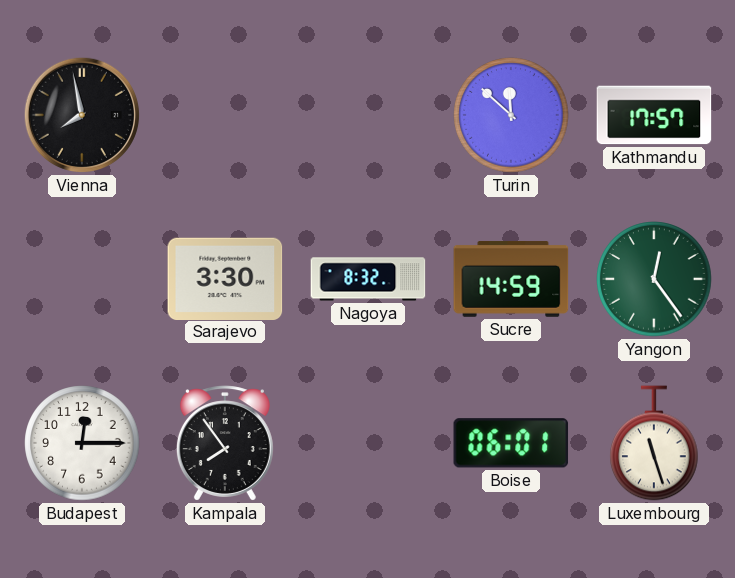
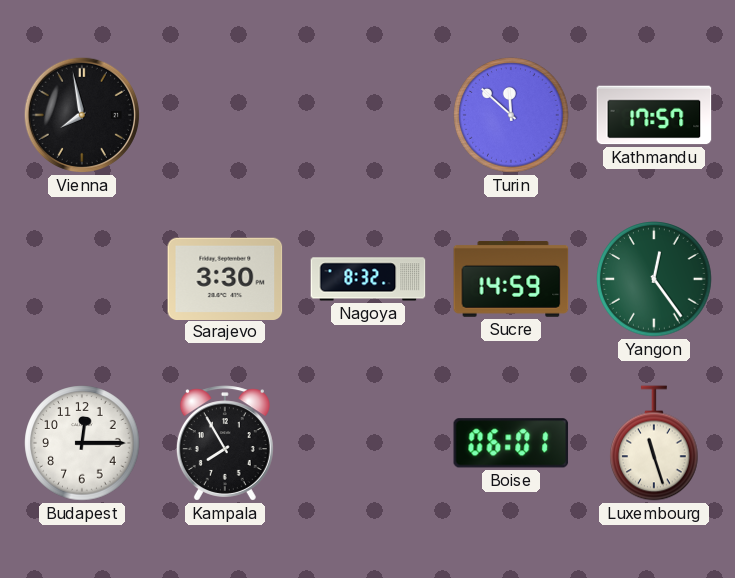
Kampala: 7:54 -> 7:55
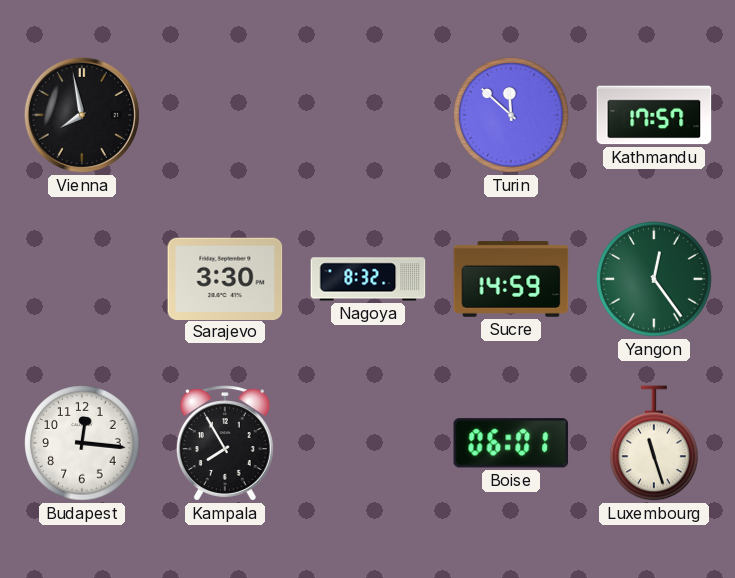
Budapest: 12:15 -> 12:16
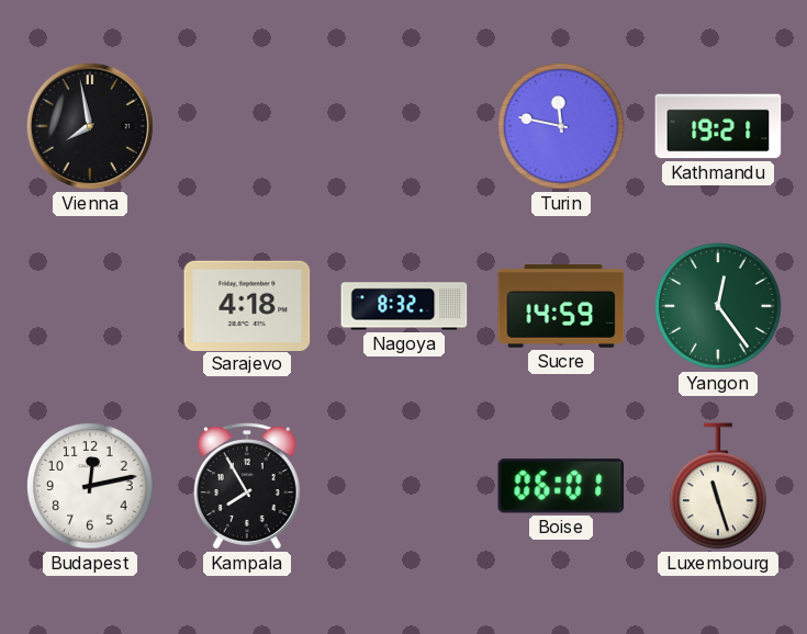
Turin: 11:52 -> 11:47
Kathmandu: 17:57 -> 19:21
Sarajevo: 3:30 -> 4:18
Budapest: 12:16 -> 12:13
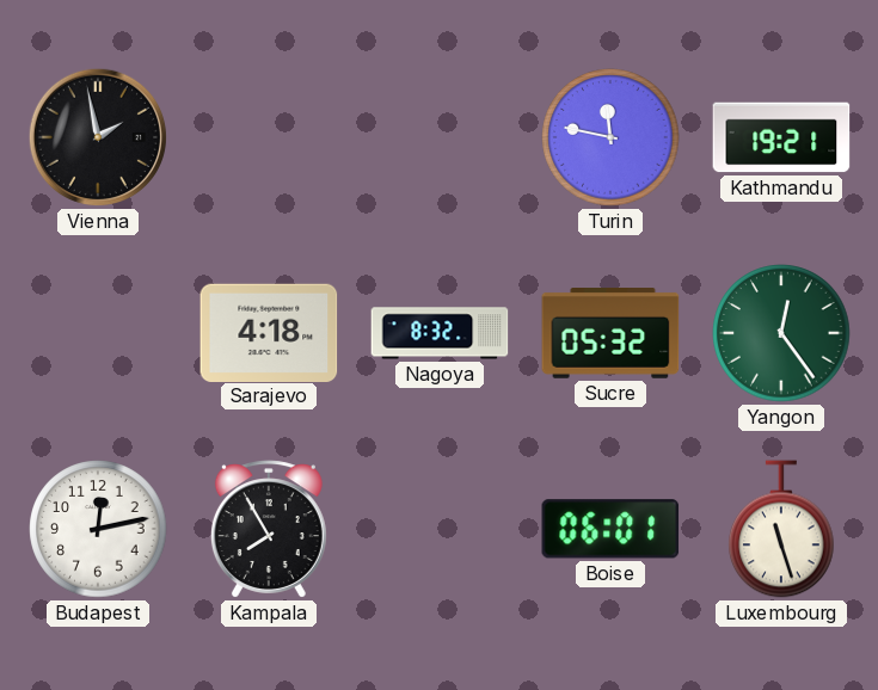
Vienna: 7:58 -> 1:58
Sucre: 14:59 -> 05:32
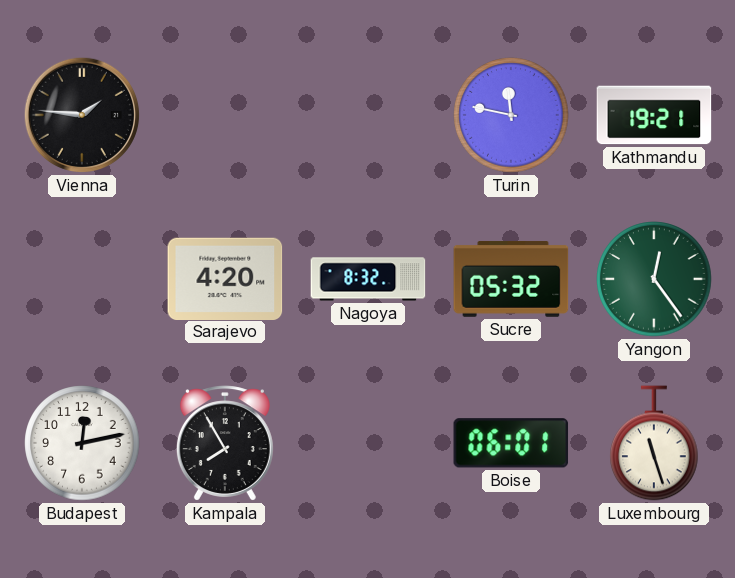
Vienna: 1:58 -> 1:46
Sarajevo: 4:18 -> 4:20
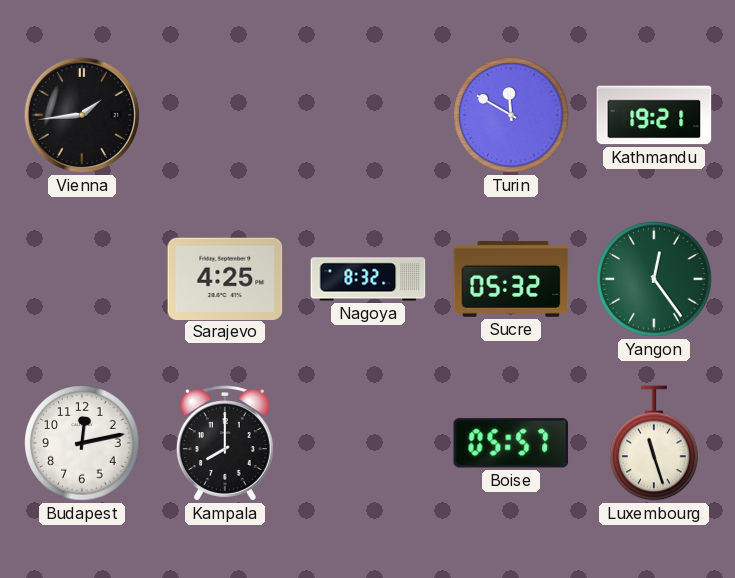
Vienna: 1:46 -> 1:44
Turin: 11:47 -> 11:50
Sarajevo: 4:20 -> 4:25
Kampala: 7:55 -> 8:00
Boise: 06:01 -> 05:57
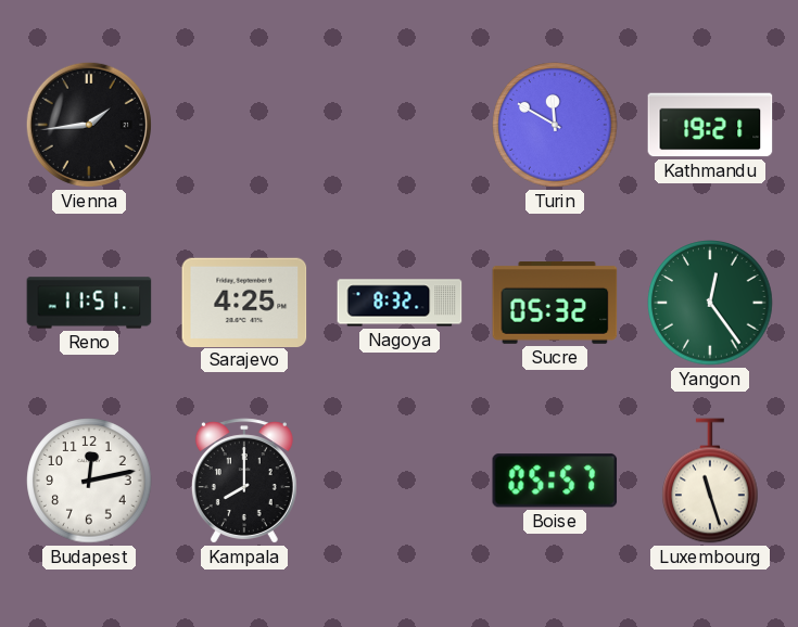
Reno: none -> 11:51
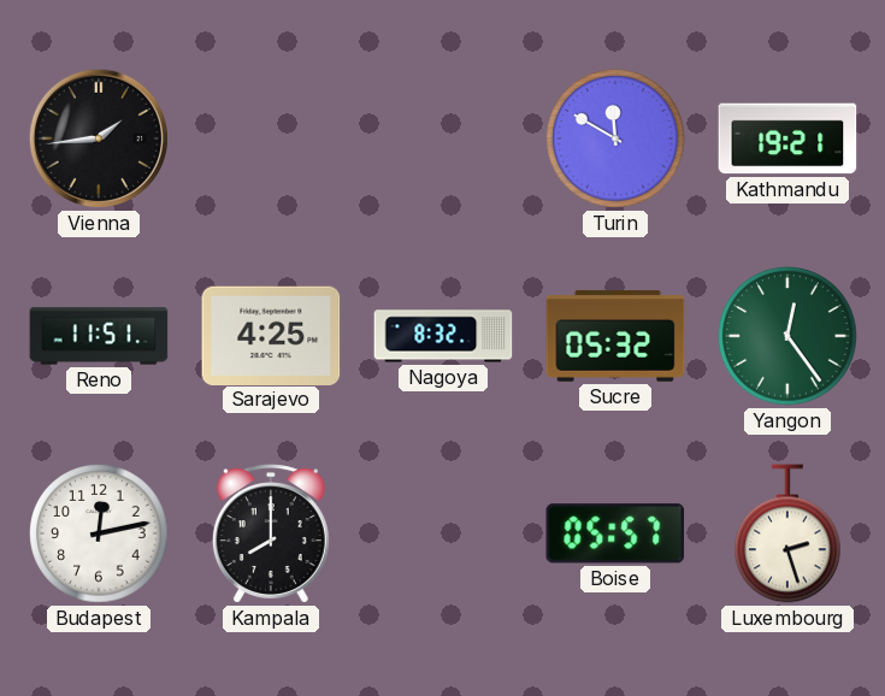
Luxembourg: 11:27 -> 2:27
